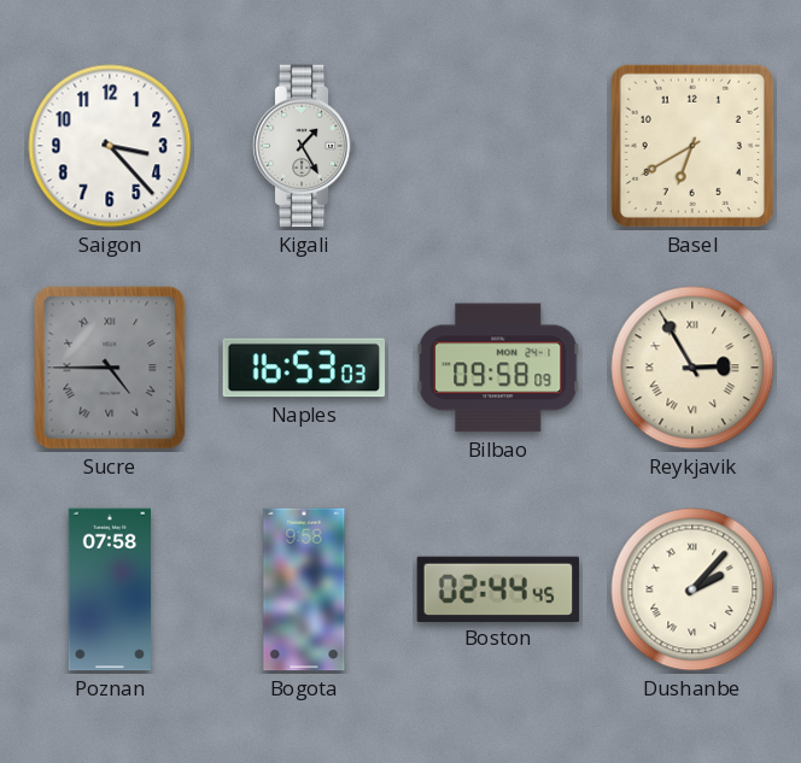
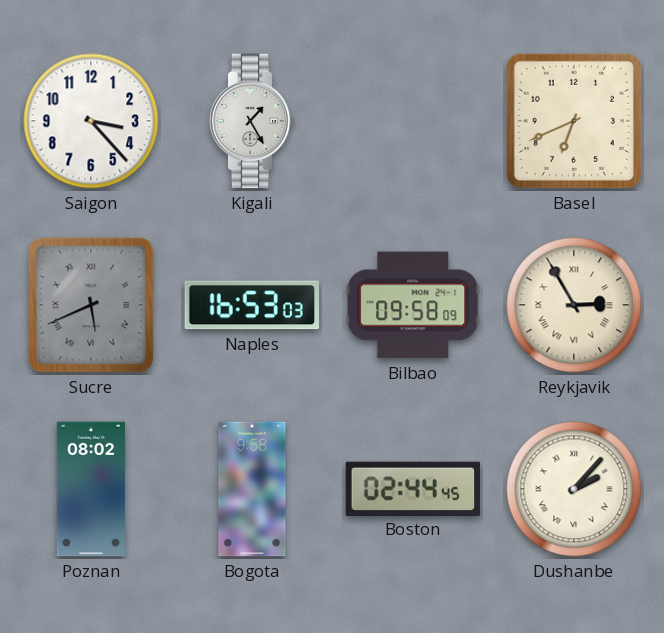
Basel: 6:40 -> 6:41
Sucre: 4:45 -> 5:41
Poznan: 07:58 -> 08:02
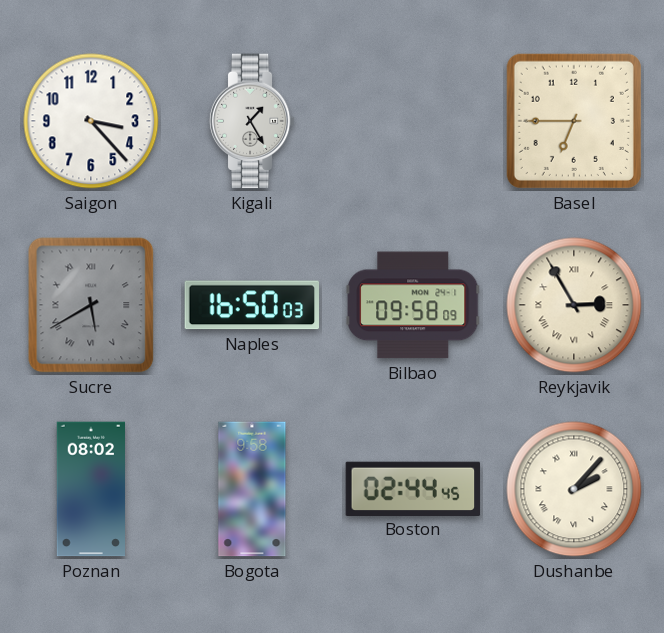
Basel: 6:41 -> 6:45
Sucre: 5:41 -> 5:40
Naples: 16:53 -> 16:50
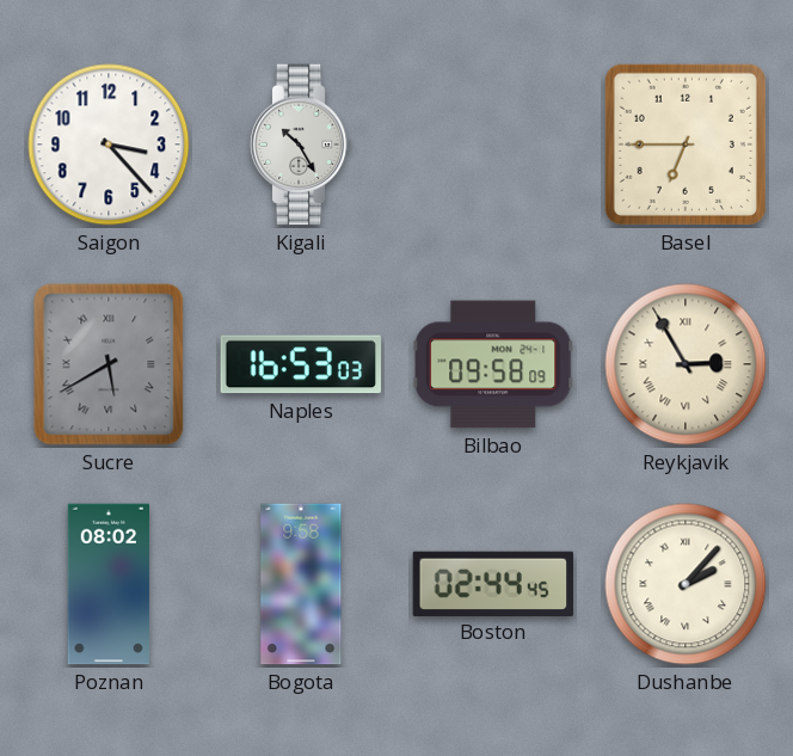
Kigali: 1:25 -> 10:25
Naples: 16:50 -> 16:53
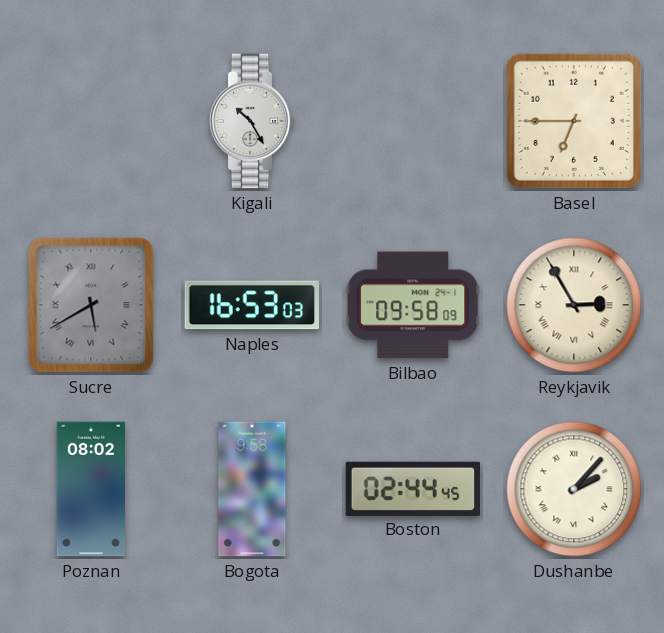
Saigon: 3:23 -> none
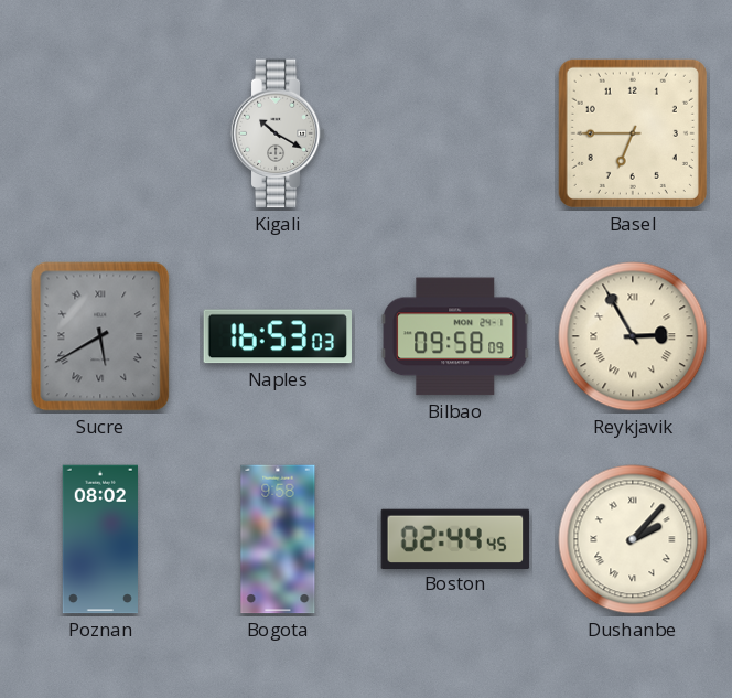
Kigali: 10:25 -> 10:20
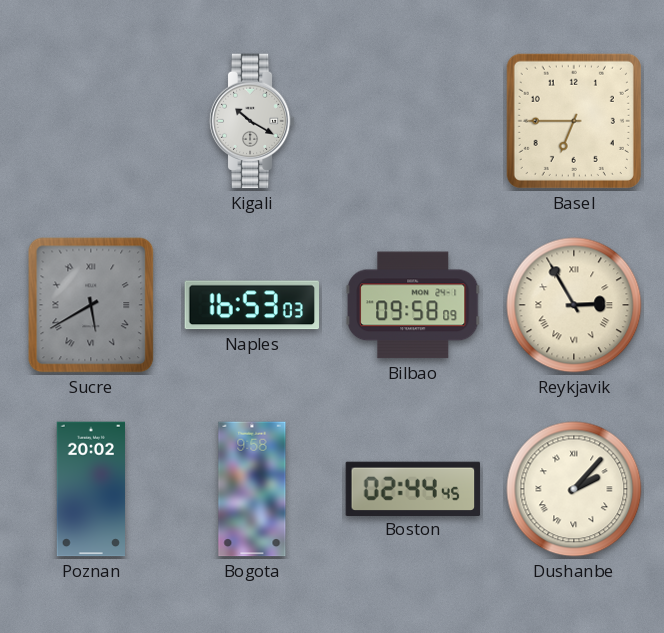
Poznan: 08:02 -> 20:02
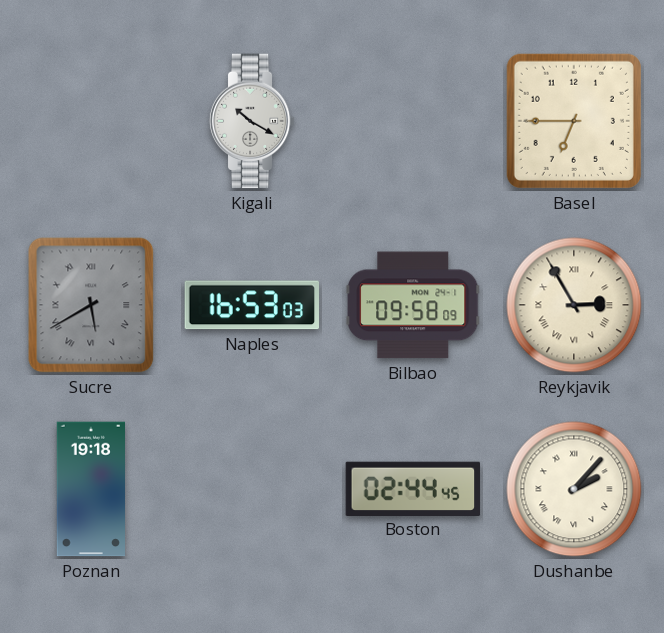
Poznan: 20:02 -> 19:18
Bogota: 9:58 -> none
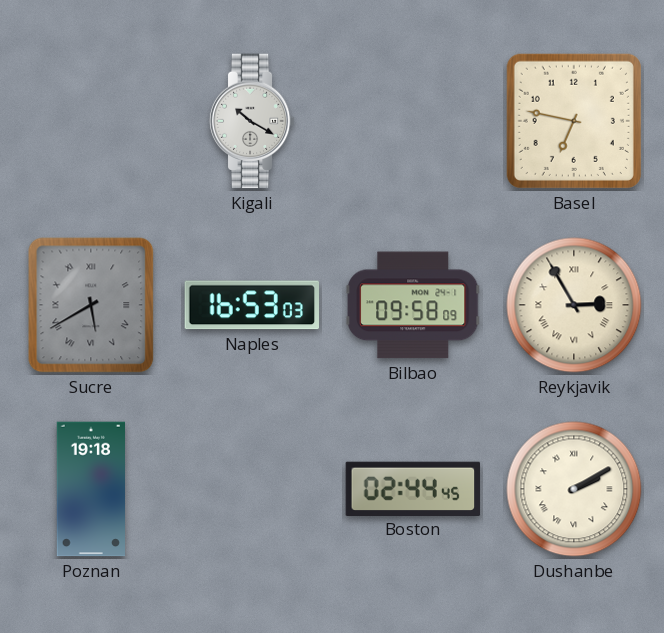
Basel: 6:45 -> 6:47
Dushanbe: 2:07 -> 2:10
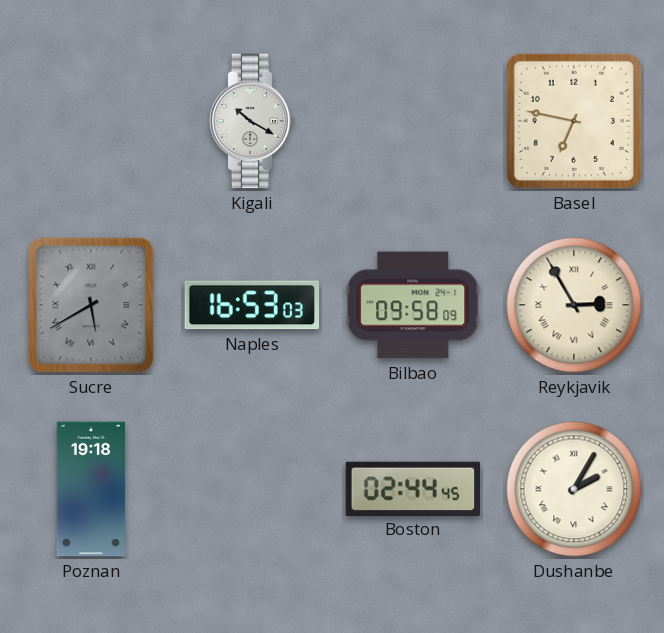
Dushanbe: 2:10 -> 2:05
